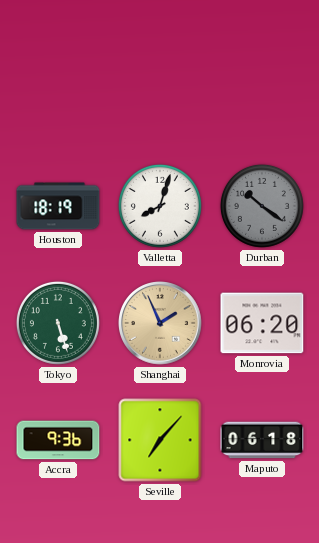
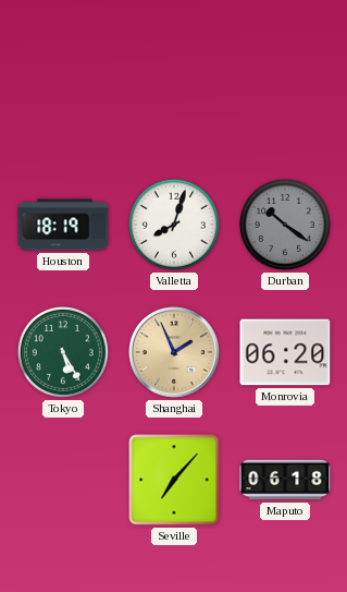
Tokyo: 5:27 -> 5:25
Accra: 9:36 -> none
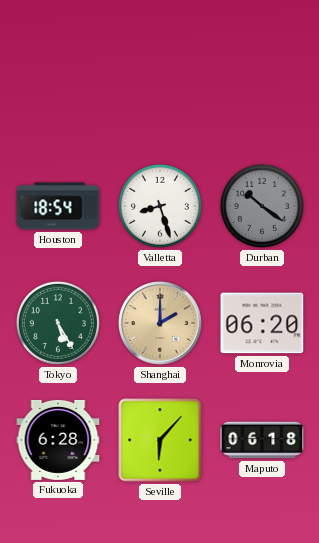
Houston: 18:19 -> 18:54
Valletta: 8:03 -> 8:27
Shanghai: 1:56 -> 2:00
Fukuoka: none -> 6:28
Seville: 7:07 -> 6:07
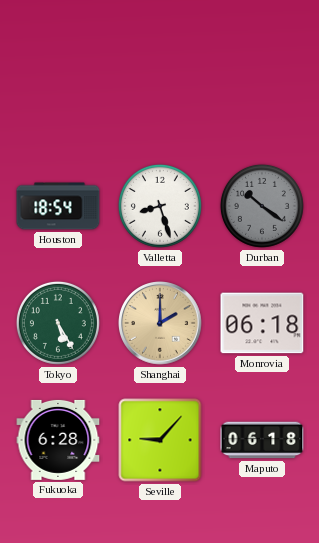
Monrovia: 06:20 -> 06:18
Seville: 6:07 -> 9:07
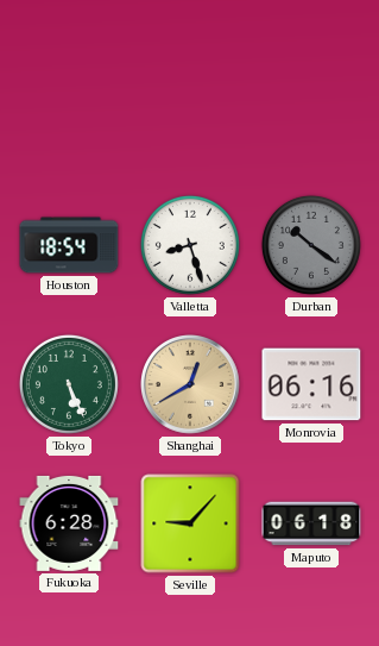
Tokyo: 5:25 -> 5:26
Shanghai: 2:00 -> 12:40
Monrovia: 06:18 -> 06:16
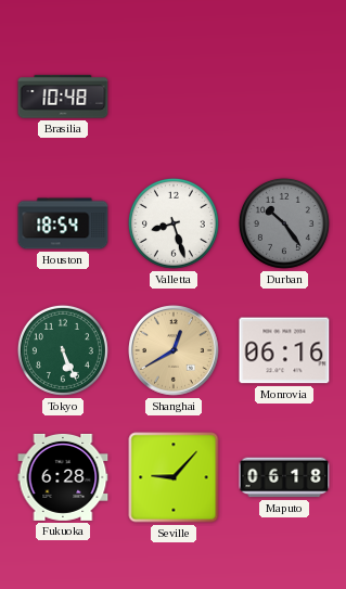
Brasilia: none -> 10:48
Durban: 10:21 -> 10:24
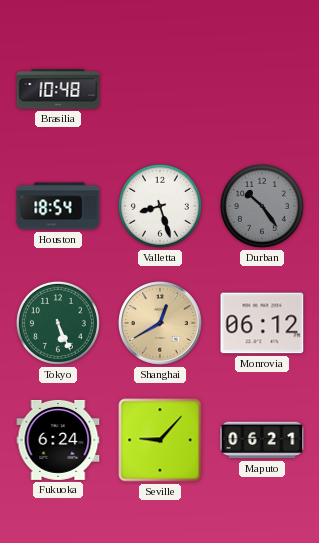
Monrovia: 06:16 -> 06:12
Fukuoka: 6:28 -> 6:24
Maputo: 06:18 -> 06:21
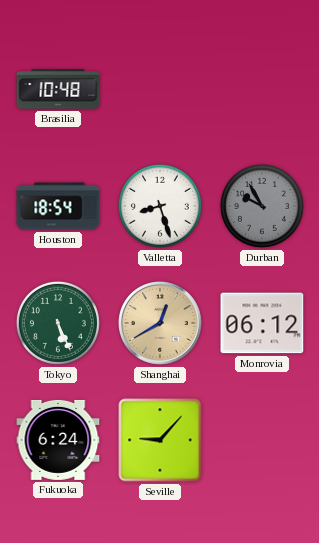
Durban: 10:24 -> 9:55
Maputo: 06:21 -> none
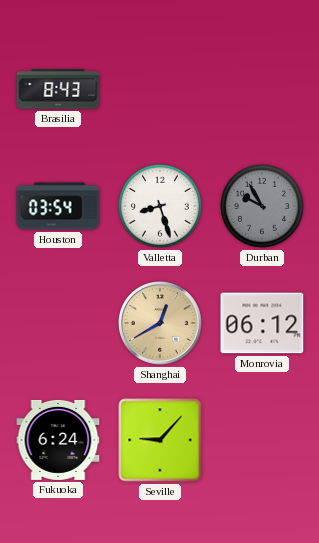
Brasilia: 10:48 -> 8:43
Houston: 18:54 -> 03:54
Tokyo: 5:26 -> none
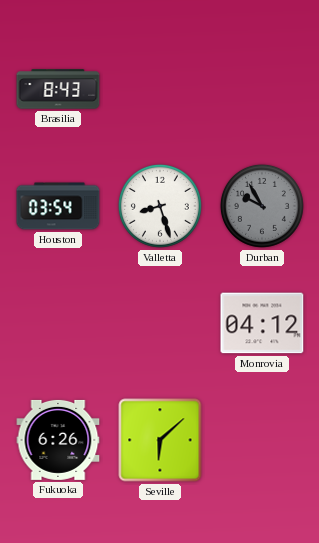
Shanghai: 12:40 -> none
Monrovia: 06:12 -> 04:12
Fukuoka: 6:24 -> 6:26
Seville: 9:07 -> 6:08
